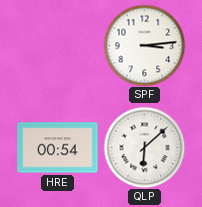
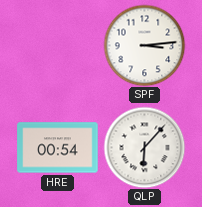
QLP: 6:08 -> 6:07
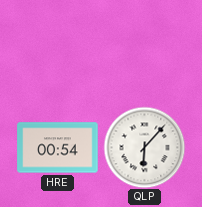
SPF: 3:14 -> none
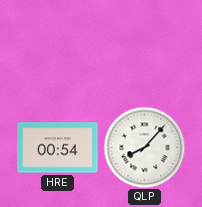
QLP: 6:07 -> 8:07
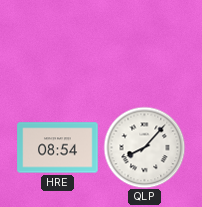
HRE: 00:54 -> 08:54
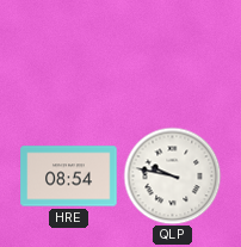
QLP: 8:07 -> 9:47
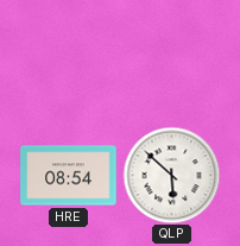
QLP: 9:47 -> 5:52
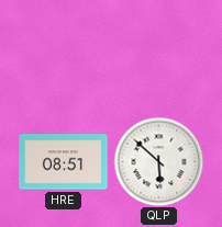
HRE: 08:54 -> 08:51
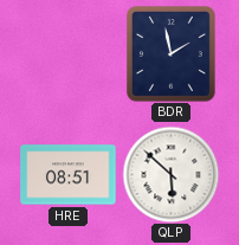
BDR: none -> 1:58
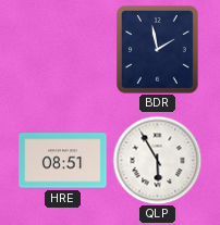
QLP: 5:52 -> 5:55
